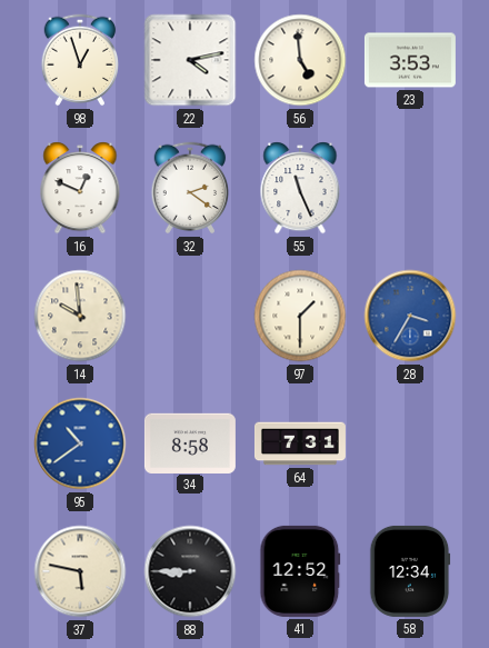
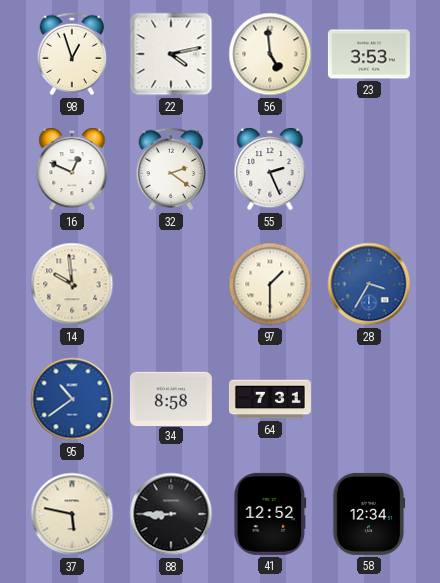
55: 11:26 -> 2:26
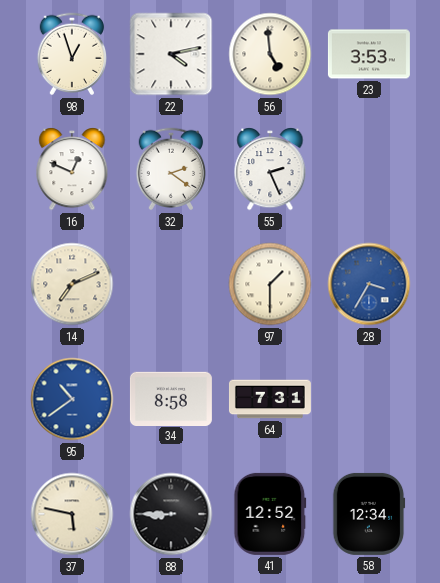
14: 9:59 -> 7:11
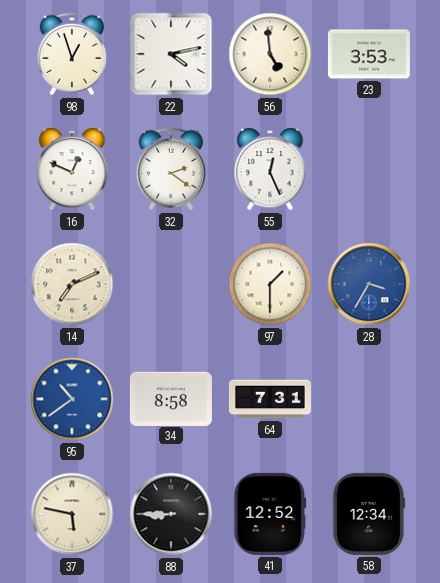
55: 2:26 -> 12:26
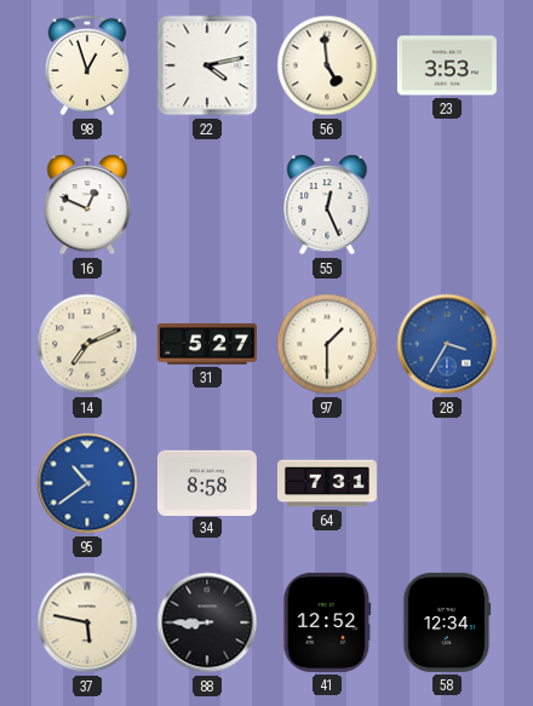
32: 2:21 -> none
31: none -> 5:27
